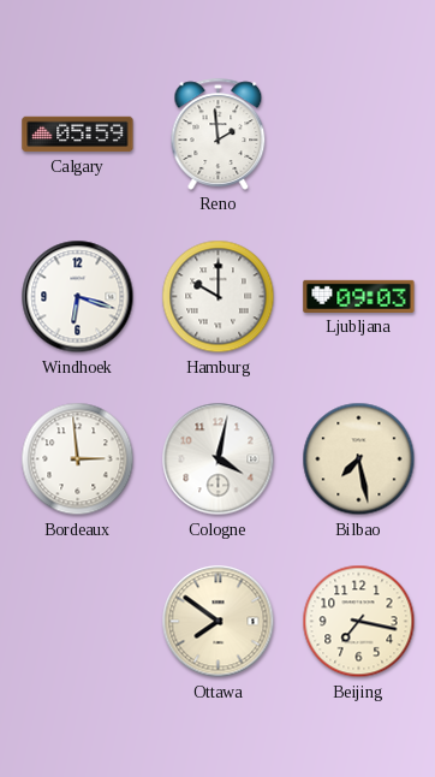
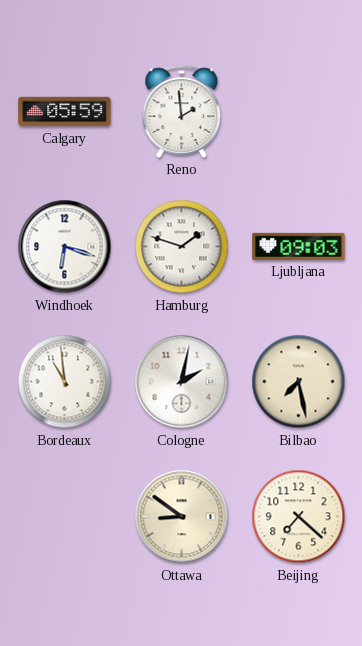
Hamburg: 10:00 -> 1:48
Bordeaux: 2:59 -> 10:59
Cologne: 4:02 -> 2:02
Ottawa: 7:51 -> 8:51
Beijing: 7:17 -> 7:22
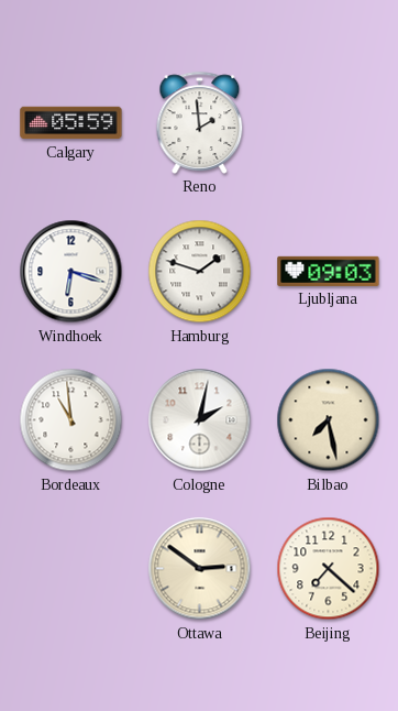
Ottawa: 8:51 -> 2:51
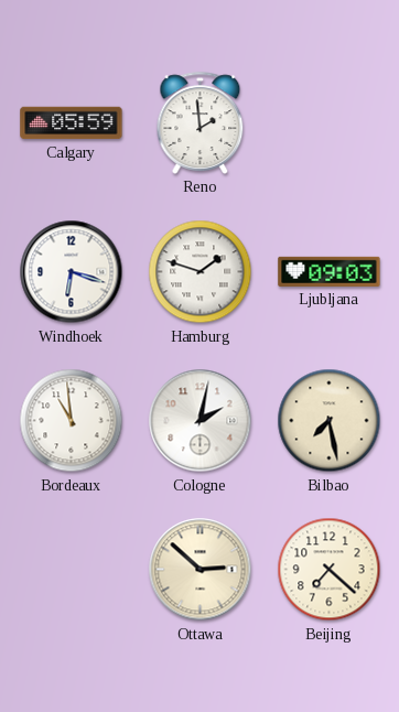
Ottawa: 2:51 -> 2:52
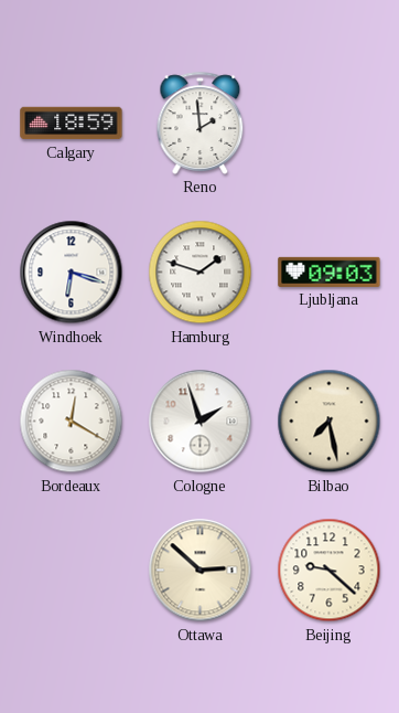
Calgary: 05:59 -> 18:59
Bordeaux: 10:59 -> 12:20
Cologne: 2:02 -> 1:57
Beijing: 7:22 -> 9:22
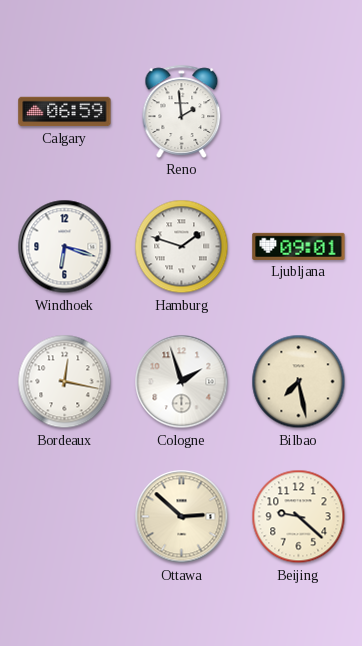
Calgary: 18:59 -> 06:59
Ljubljana: 09:03 -> 09:01
Bordeaux: 12:20 -> 12:17
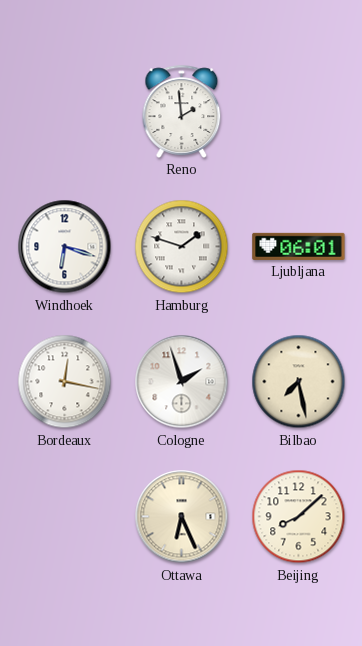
Calgary: 06:59 -> none
Ljubljana: 09:01 -> 06:01
Ottawa: 2:52 -> 6:26
Beijing: 9:22 -> 8:08
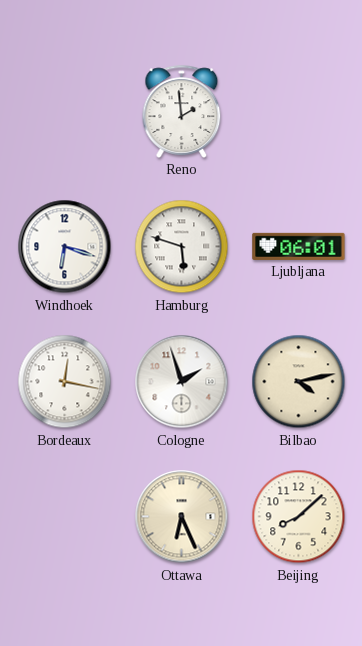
Hamburg: 1:48 -> 5:48
Bilbao: 7:28 -> 4:13
